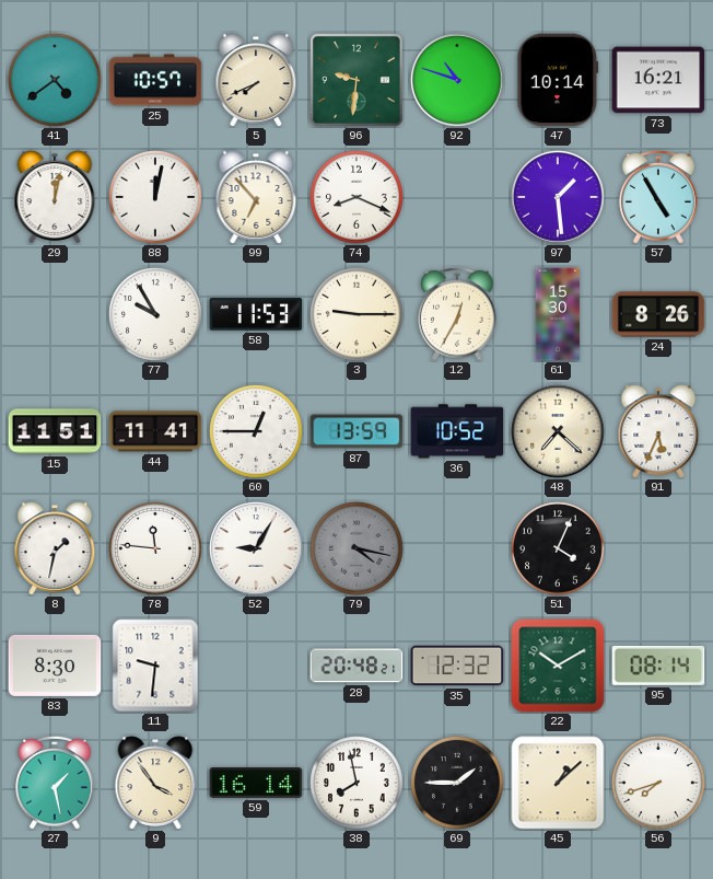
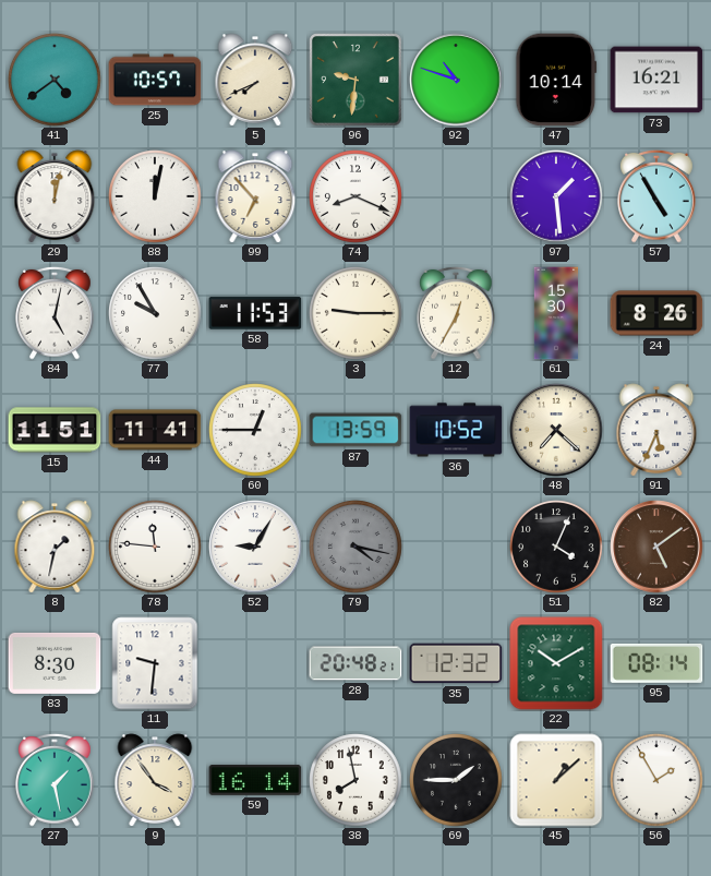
84: none -> 5:02
82: none -> 5:09
56: 7:42 -> 1:55
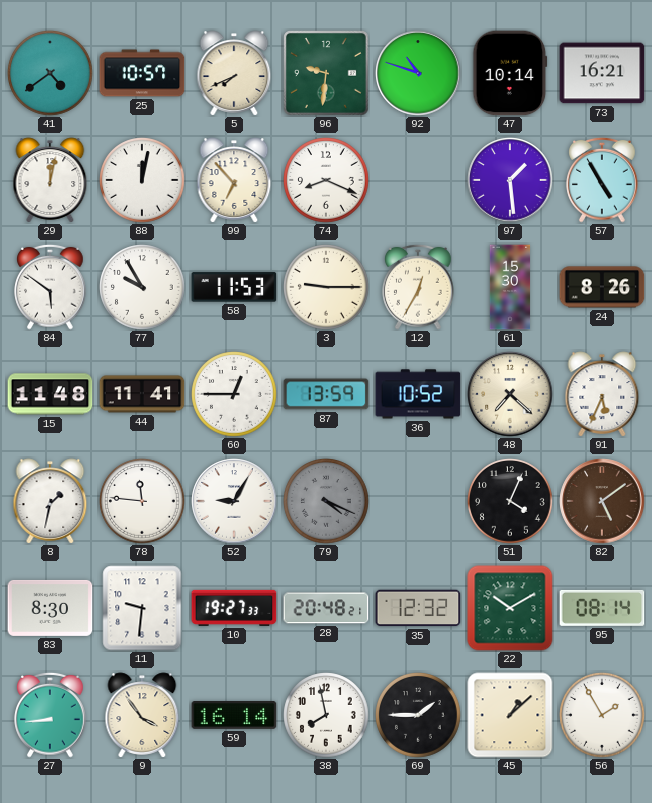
84: 5:02 -> 5:51
15: 11:51 -> 11:48
79: 4:17 -> 4:19
10: none -> 19:27
27: 1:28 -> 8:44
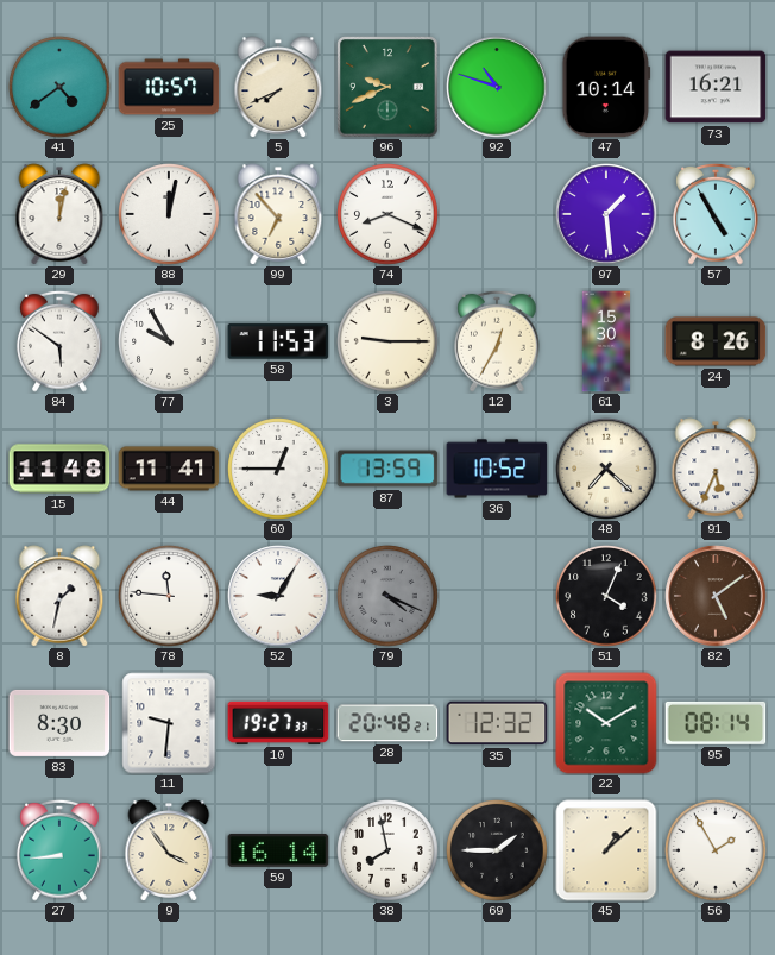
96: 9:31 -> 9:41
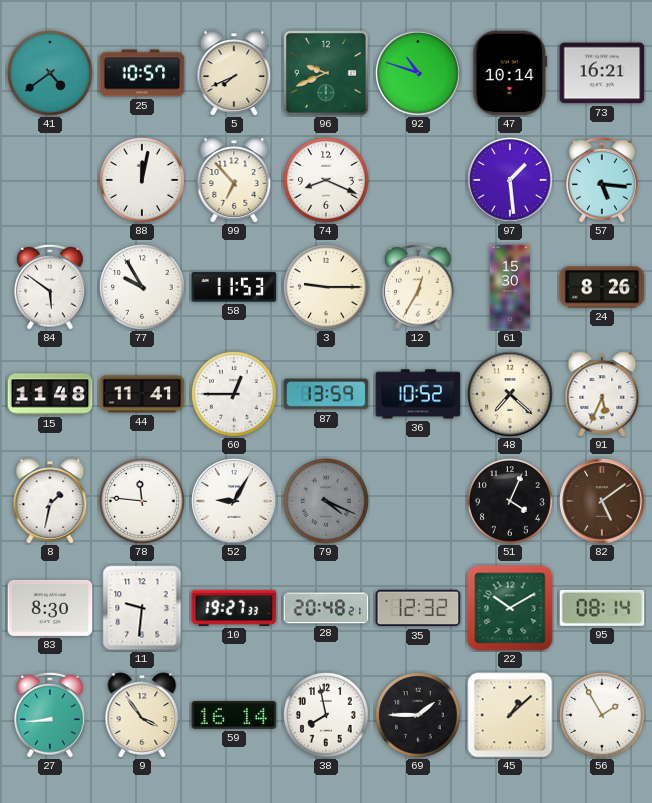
29: 12:02 -> none
57: 4:55 -> 5:16
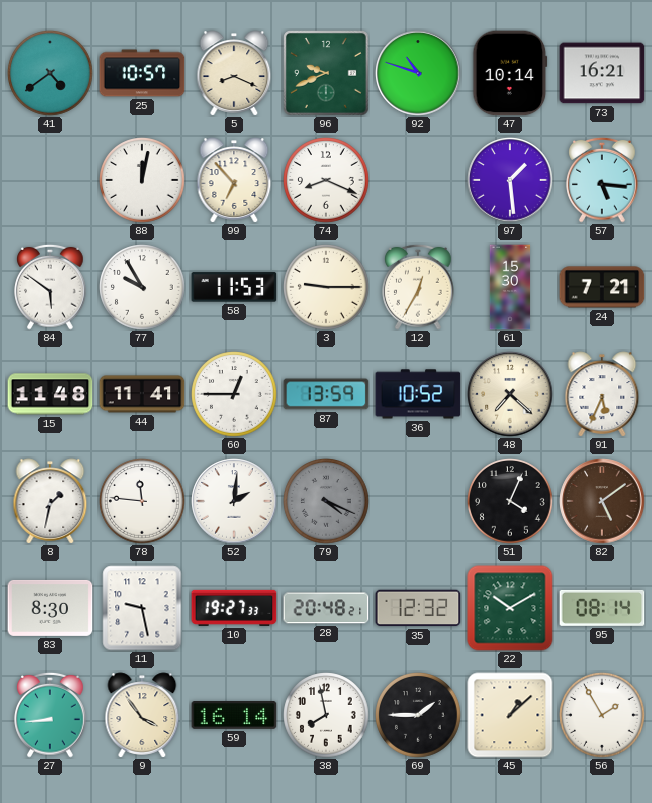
5: 7:41 -> 8:19
24: 8:26 -> 7:21
52: 9:05 -> 2:01
11: 9:31 -> 9:28
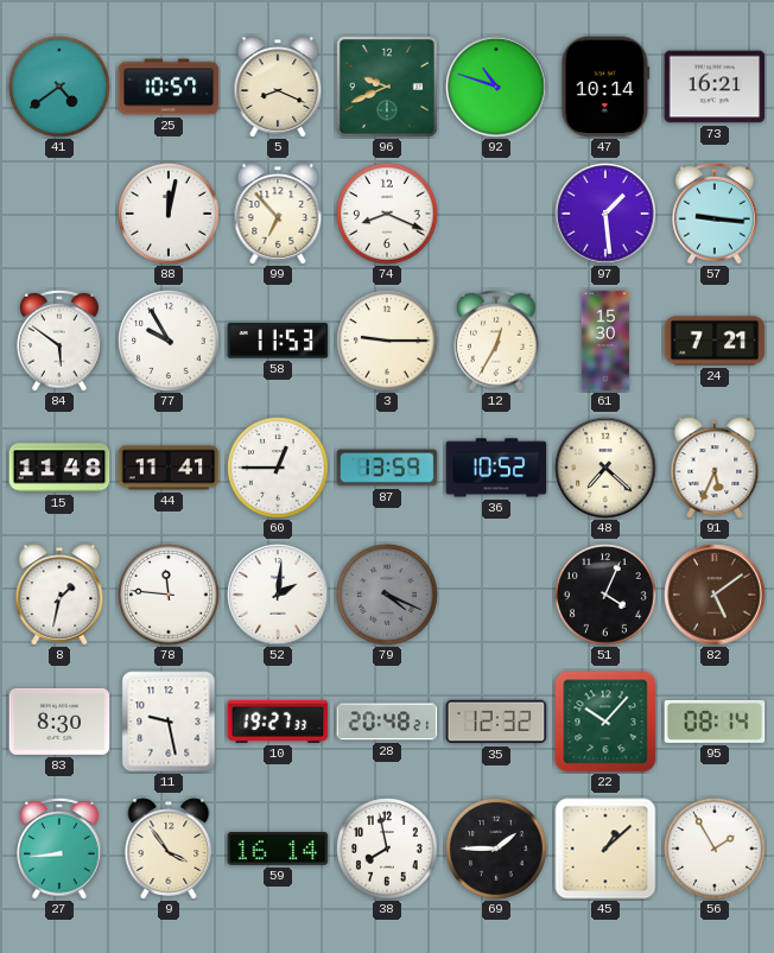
57: 5:16 -> 9:16
22: 10:10 -> 10:07
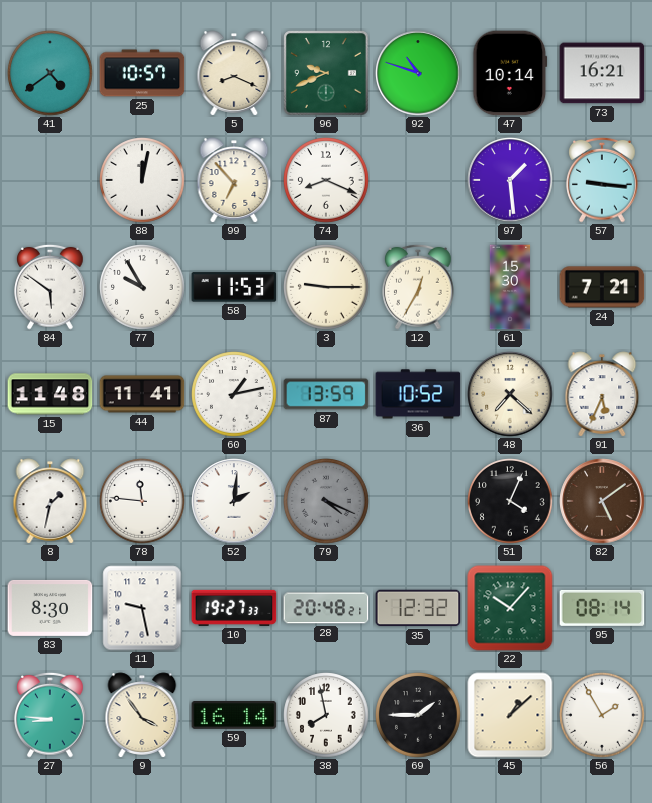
60: 12:45 -> 1:13
27: 8:44 -> 8:46
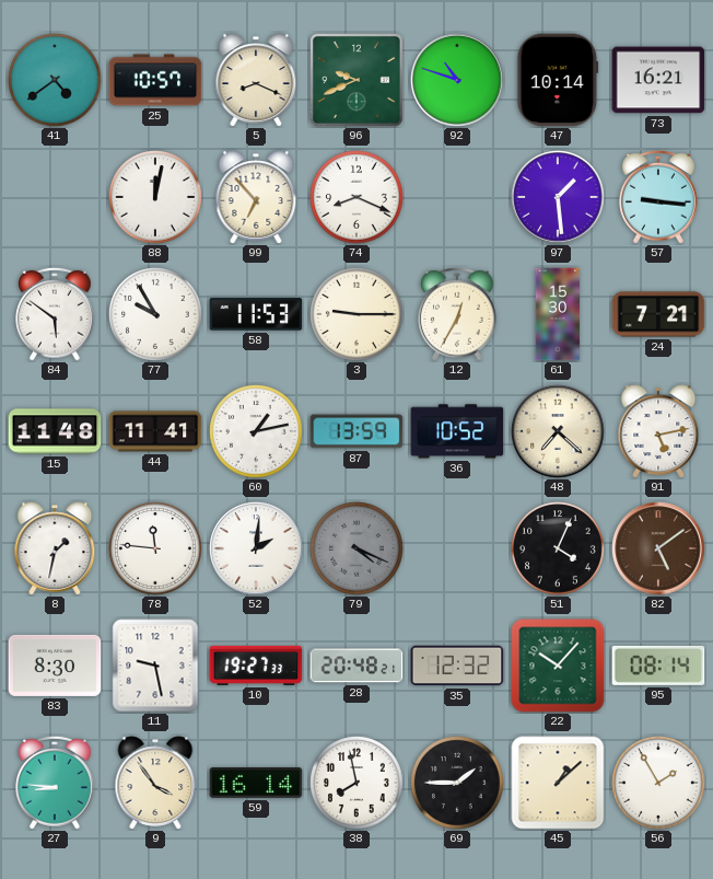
91: 5:34 -> 5:13
